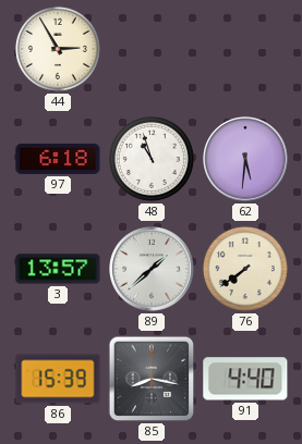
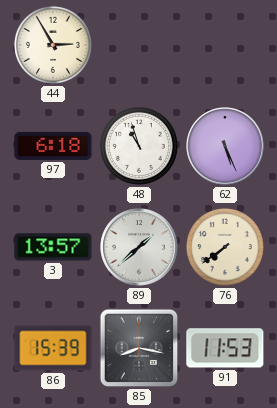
62: 5:31 -> 5:26
91: 4:40 -> 11:53
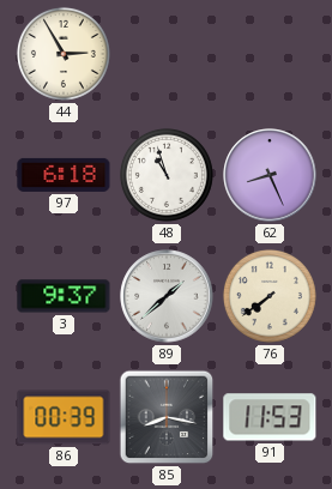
62: 5:26 -> 8:26
3: 13:57 -> 9:37
86: 15:39 -> 00:39
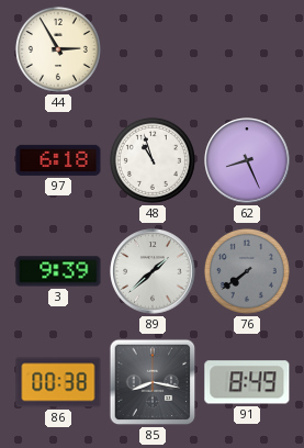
3: 9:37 -> 9:39
76 dial: cream -> grey
86: 00:39 -> 00:38
91: 11:53 -> 8:49
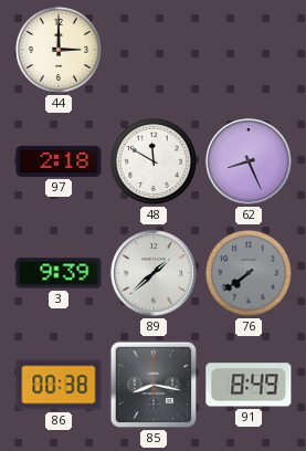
44: 2:55 -> 3:00
97: 6:18 -> 2:18
48: 10:57 -> 11:50
